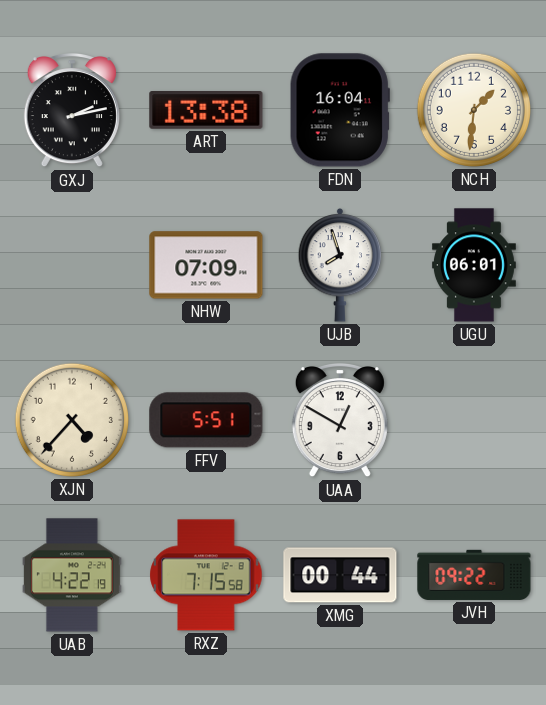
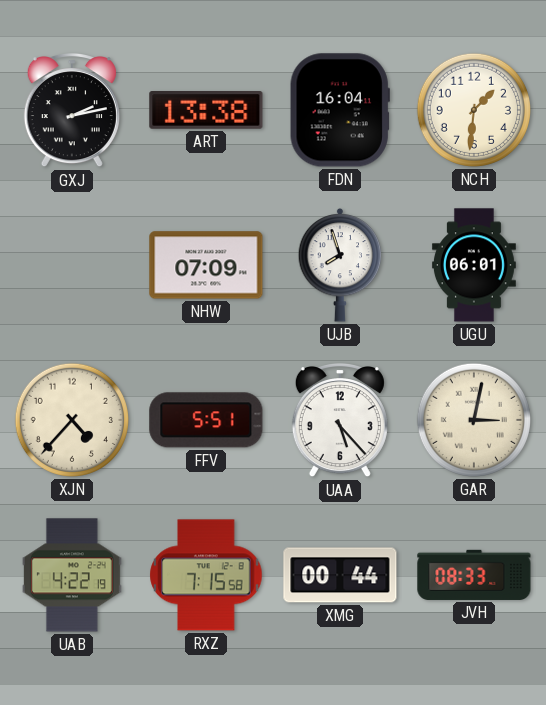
UAA: 12:50 -> 5:23
GAR: none -> 3:02
JVH: 09:22 -> 08:33
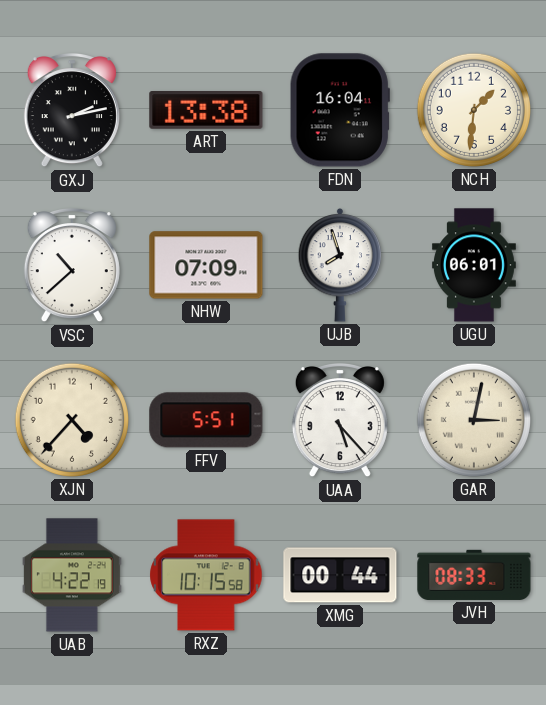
VSC: none -> 10:38
RXZ: 7:15 -> 10:15
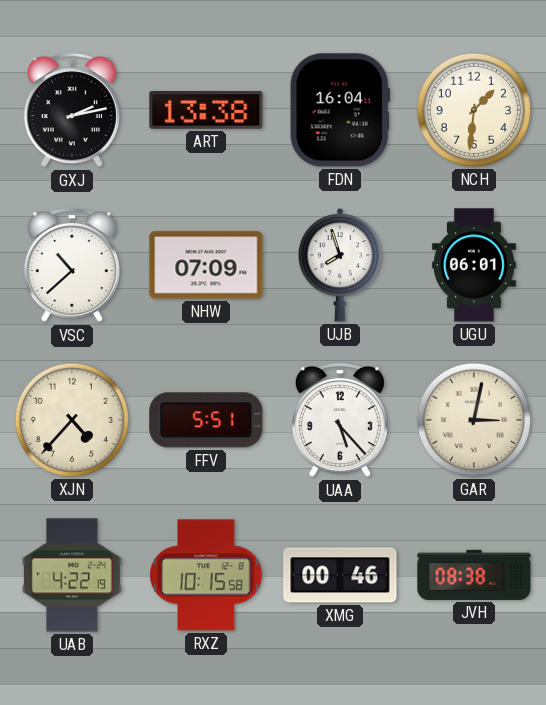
XMG: 00:44 -> 00:46
JVH: 08:33 -> 08:38
